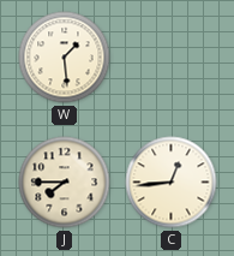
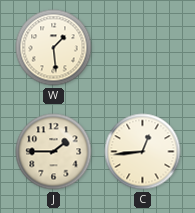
J: 7:45 -> 1:45
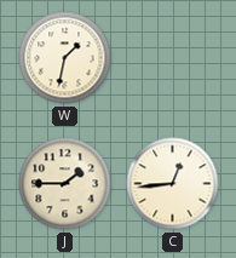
W: 1:29 -> 1:32
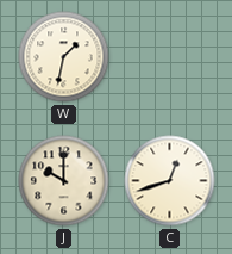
J: 1:45 -> 10:00
C: 12:44 -> 12:42
